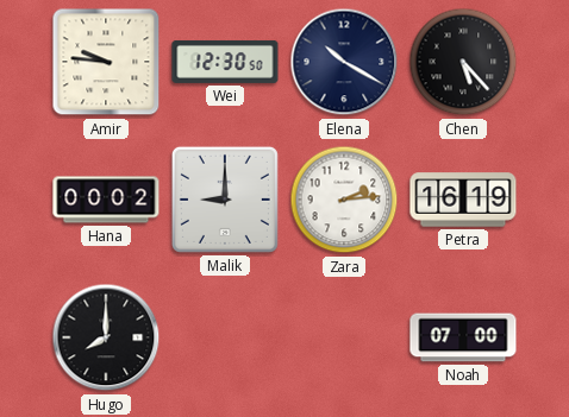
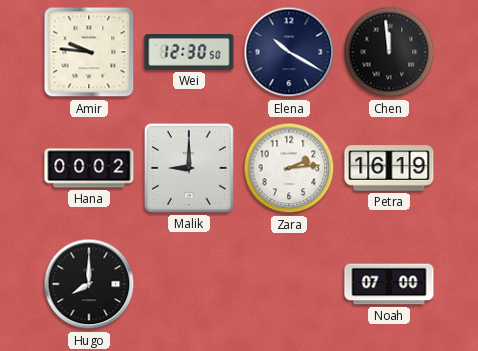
Chen: 5:23 -> 11:59
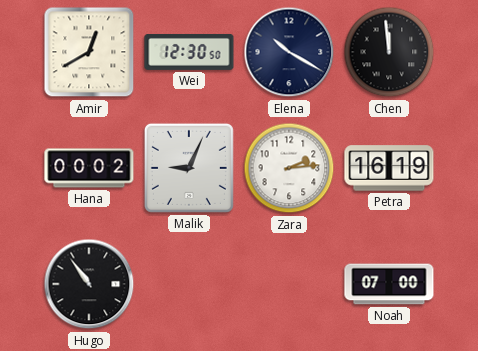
Amir: 9:46 -> 12:40
Malik: 9:00 -> 9:04
Hugo: 8:00 -> 10:54
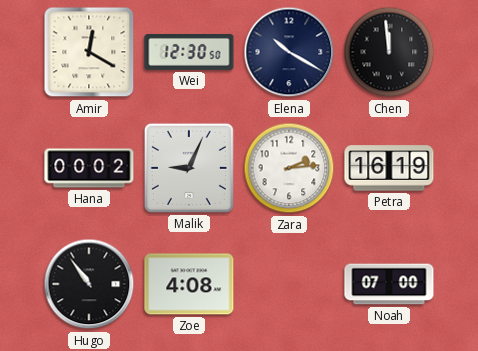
Amir: 12:40 -> 12:20
Zoe: none -> 4:08
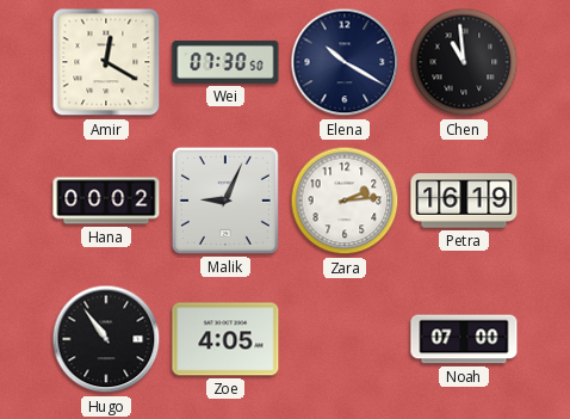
Wei: 12:30 -> 07:30
Chen: 11:59 -> 10:59
Zoe: 4:08 -> 4:05
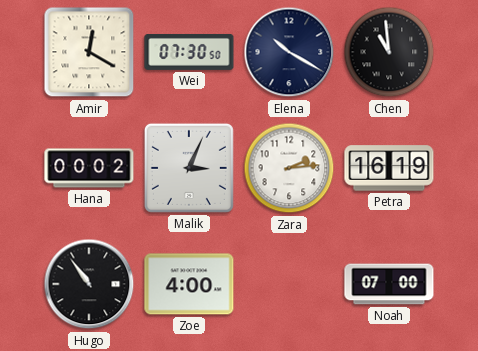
Malik: 9:04 -> 3:04
Zoe: 4:05 -> 4:00
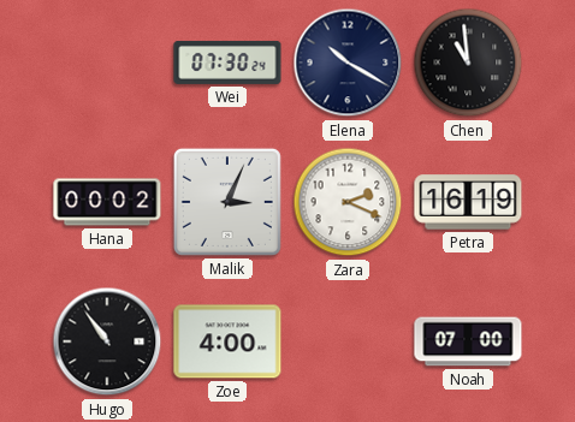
Amir: 12:20 -> none
Wei: 07:30:50 -> 07:30:24
Zara: 2:14 -> 2:19
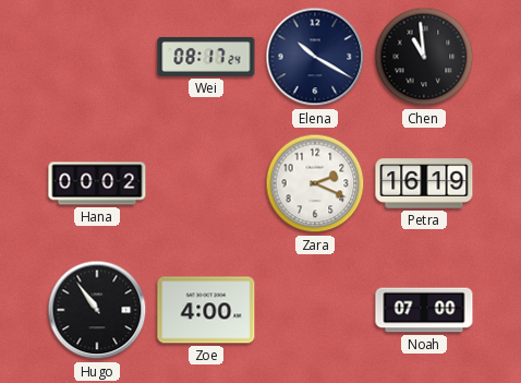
Wei: 07:30 -> 08:17
Malik: 3:04 -> none
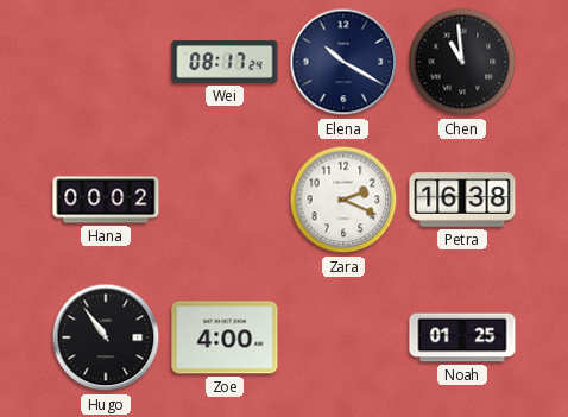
Petra: 16:19 -> 16:38
Noah: 07:00 -> 01:25
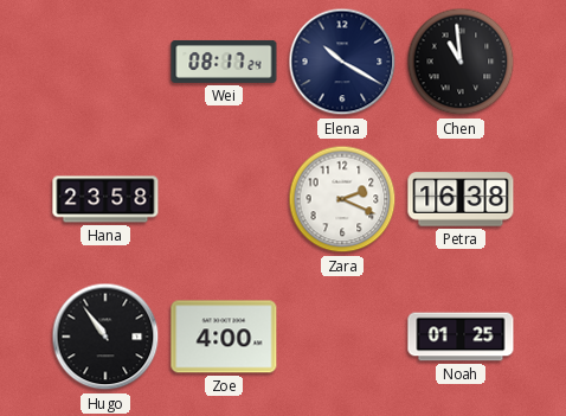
Hana: 00:02 -> 23:58
